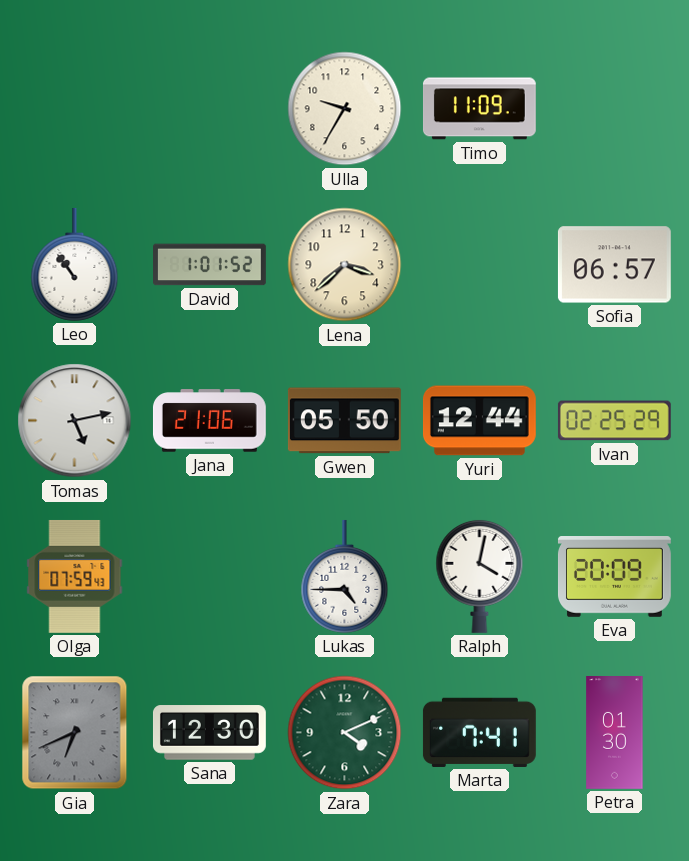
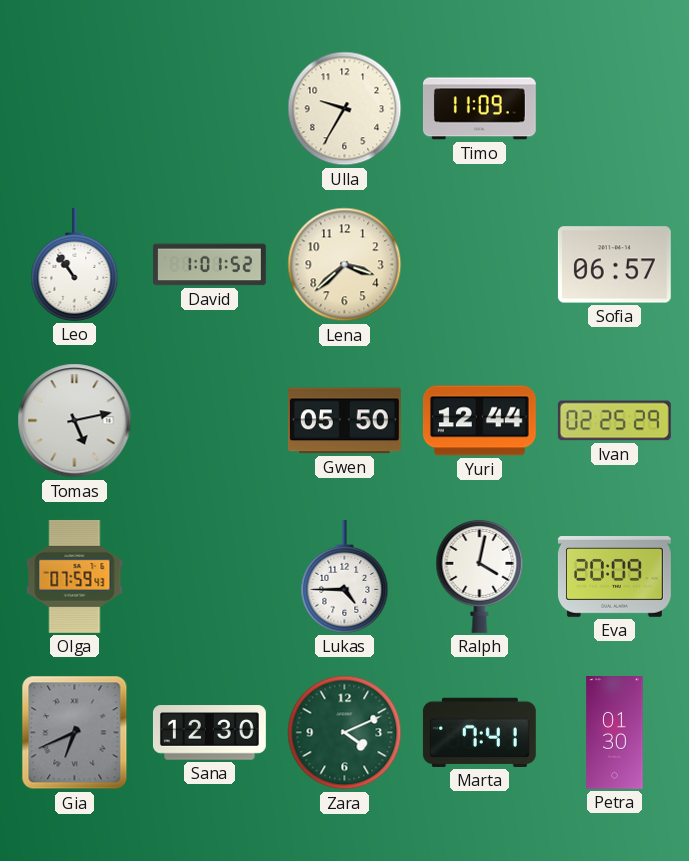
Jana: 21:06 -> none
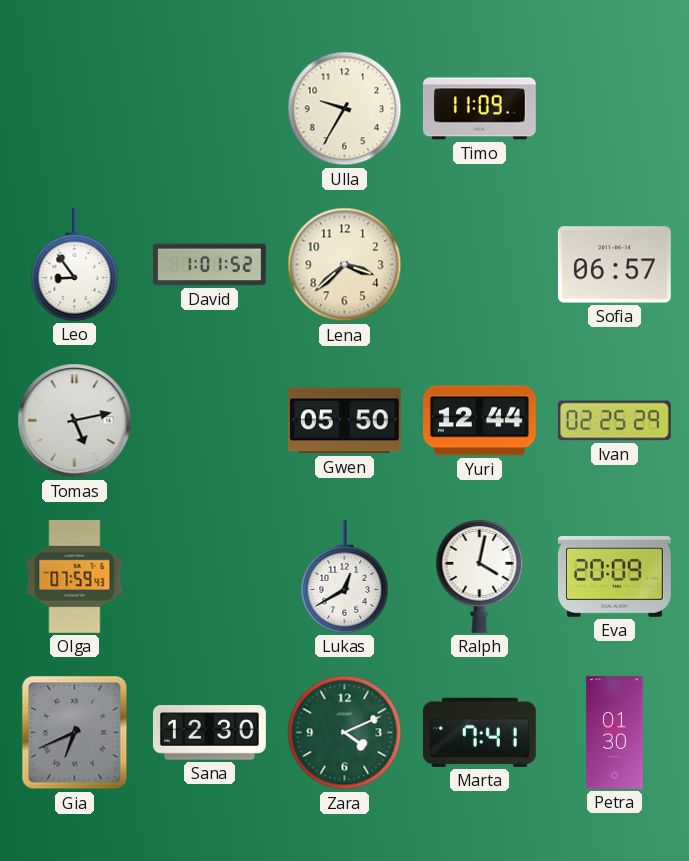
Leo: 10:54 -> 8:54
Lukas: 4:45 -> 12:40
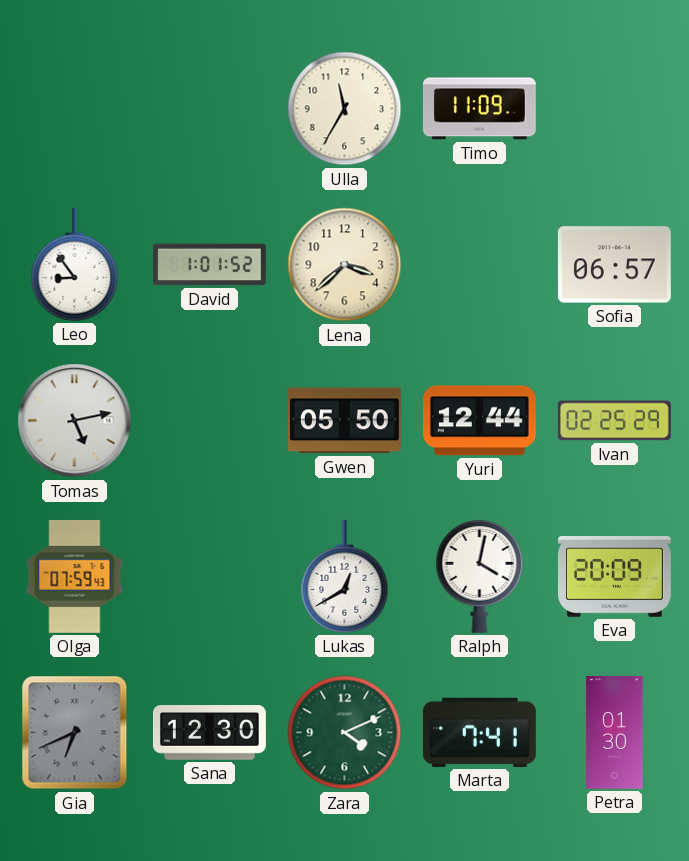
Ulla: 9:35 -> 11:35
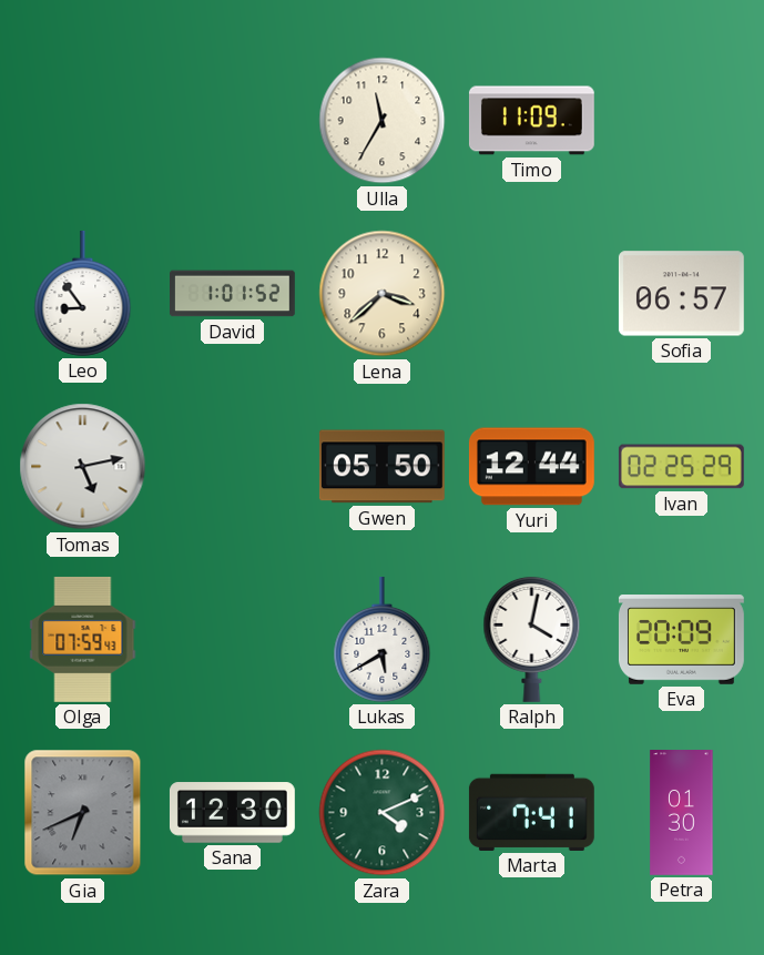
Lukas: 12:40 -> 5:40
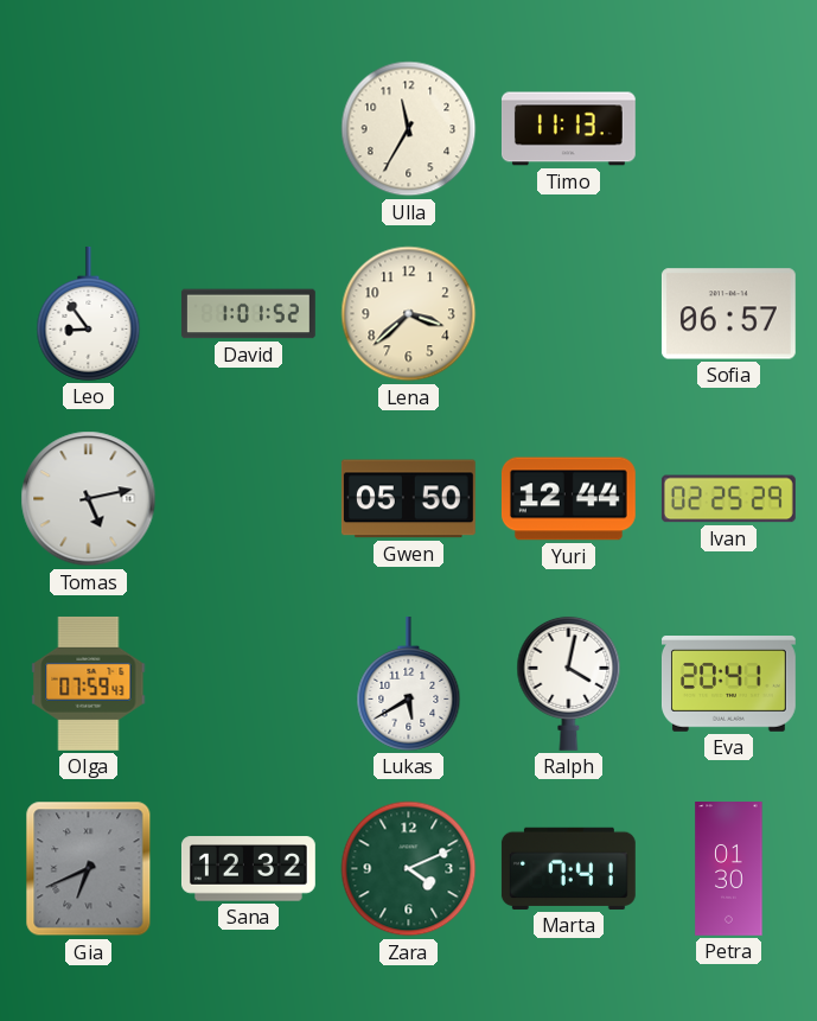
Timo: 11:09 -> 11:13
Eva: 20:09 -> 20:41
Sana: 12:30 -> 12:32
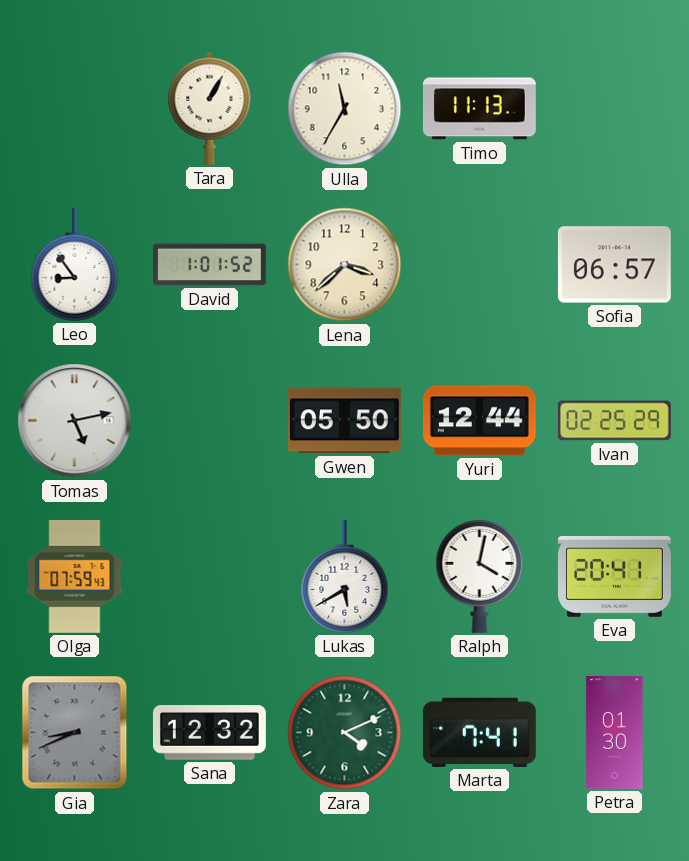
Tara: none -> 1:05
Gia: 6:41 -> 8:41
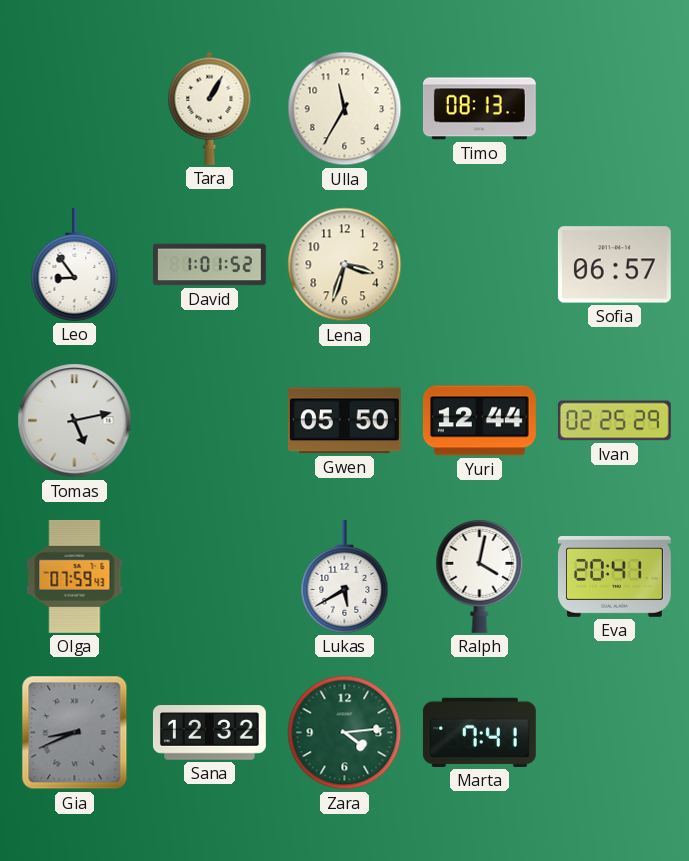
Timo: 11:13 -> 08:13
Lena: 3:38 -> 3:33
Zara: 4:11 -> 4:14
Petra: 01:30 -> none
